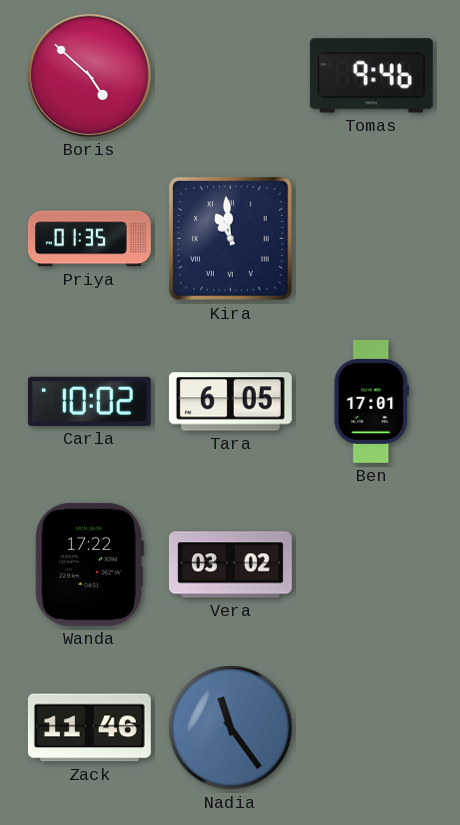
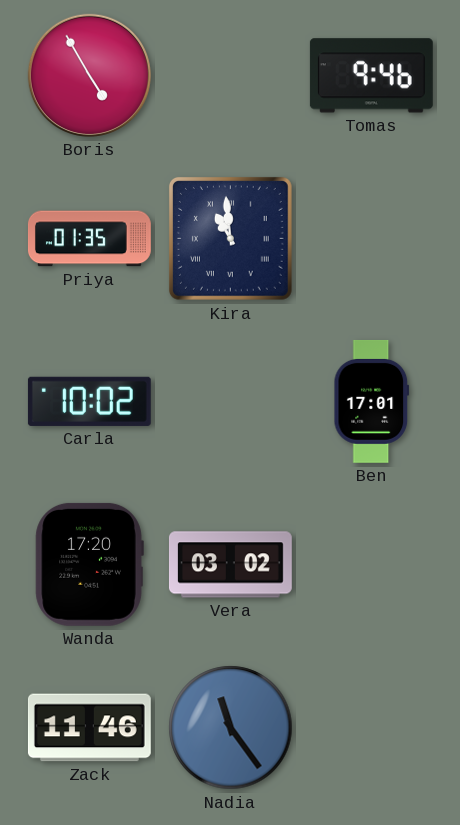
Boris: 4:52 -> 4:55
Tara: 6:05 -> none
Wanda: 17:22 -> 17:20
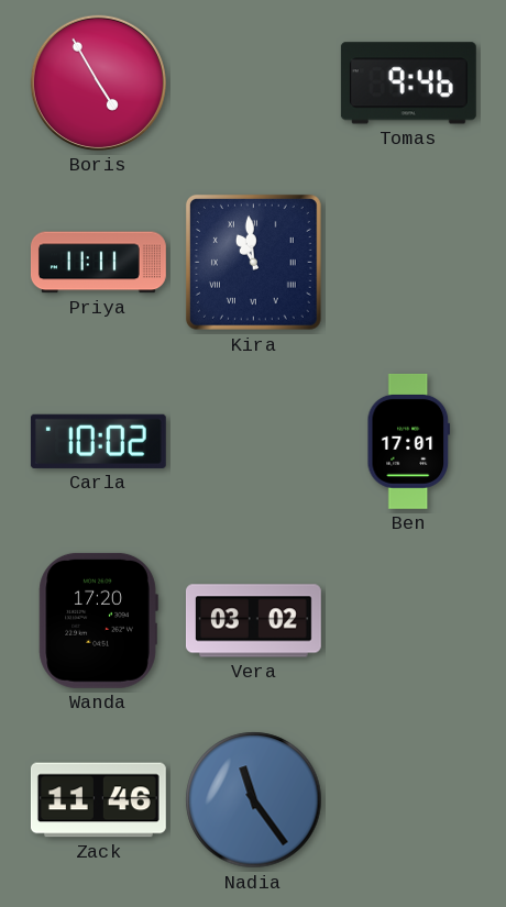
Priya: 01:35 -> 11:11
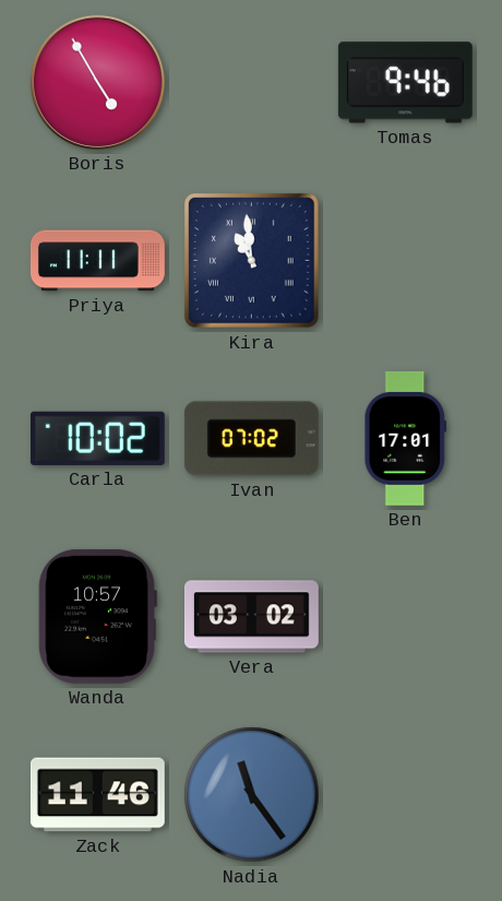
Ivan: none -> 07:02
Wanda: 17:20 -> 10:57
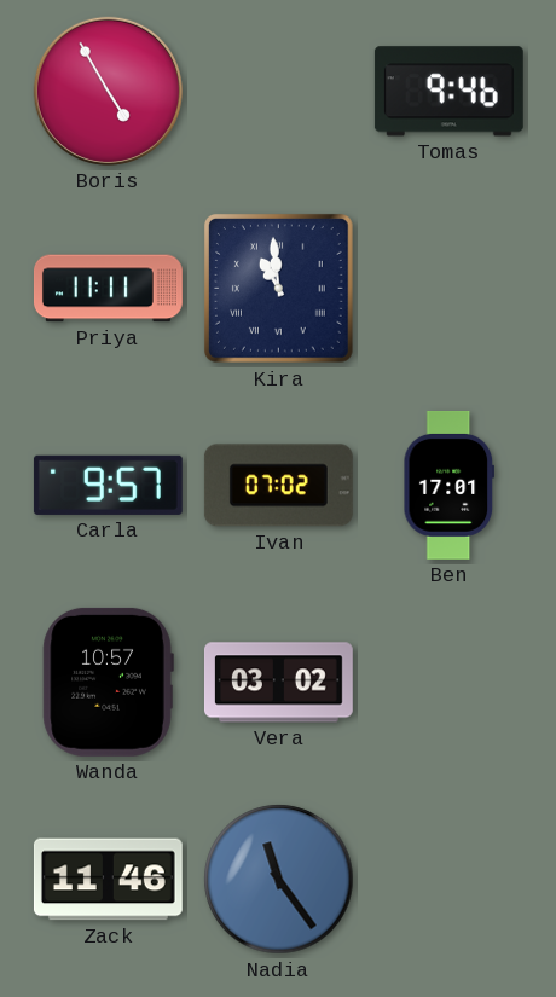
Carla: 10:02 -> 9:57
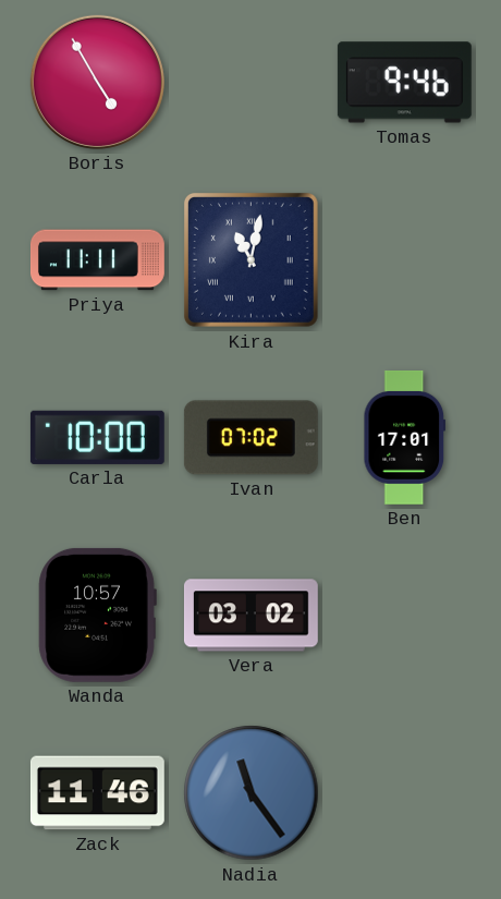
Kira: 10:59 -> 11:02
Carla: 9:57 -> 10:00
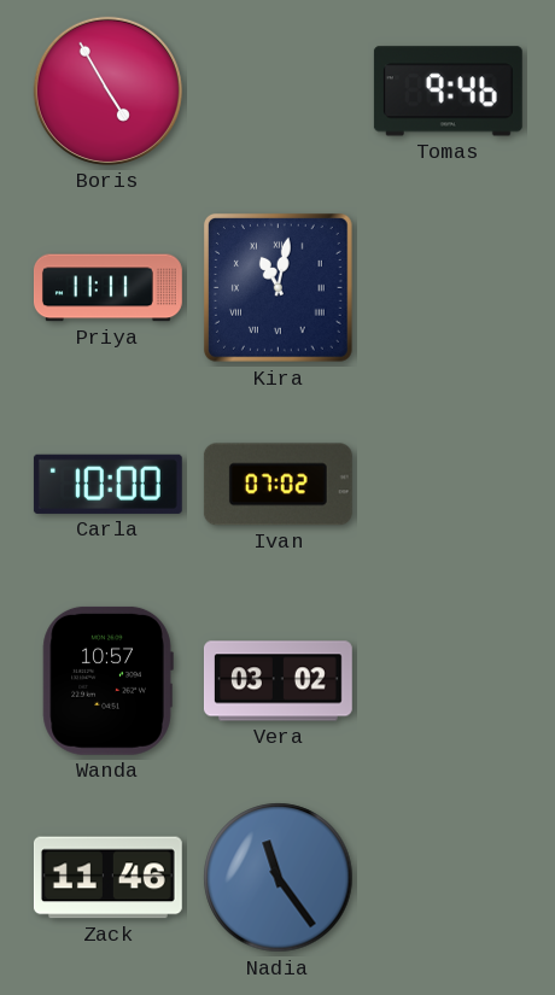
Ben: 17:01 -> none
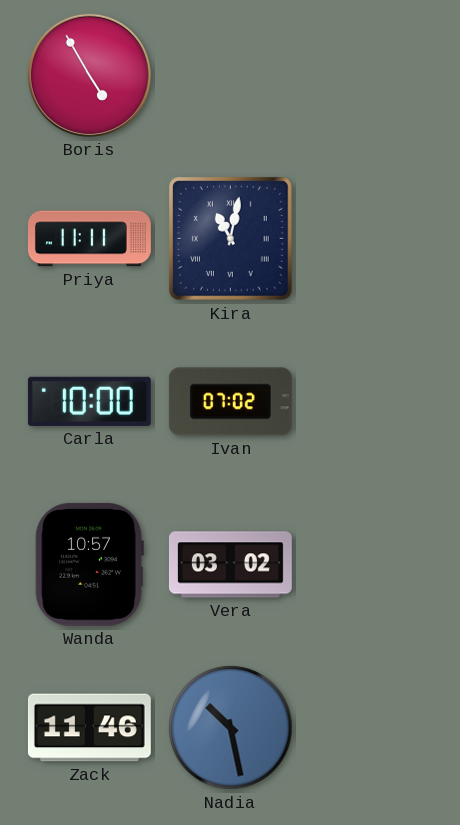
Tomas: 9:46 -> none
Nadia: 11:24 -> 10:28
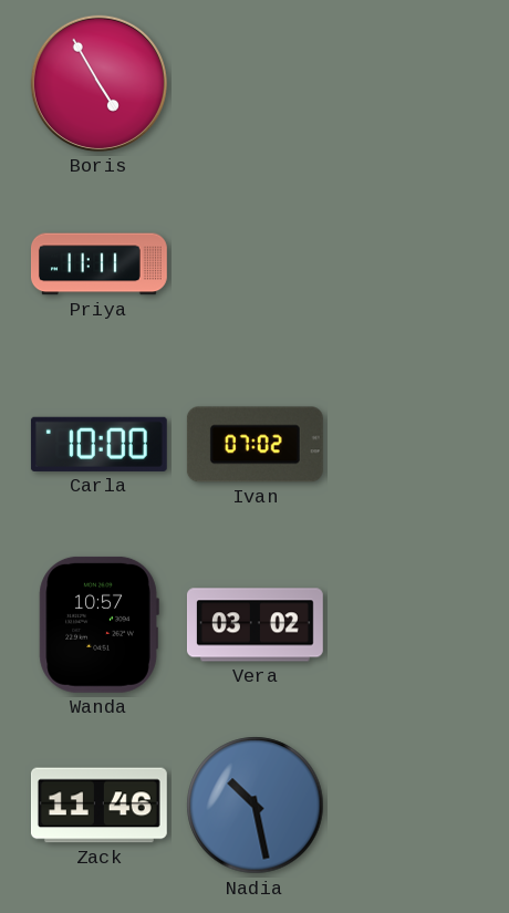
Kira: 11:02 -> none
